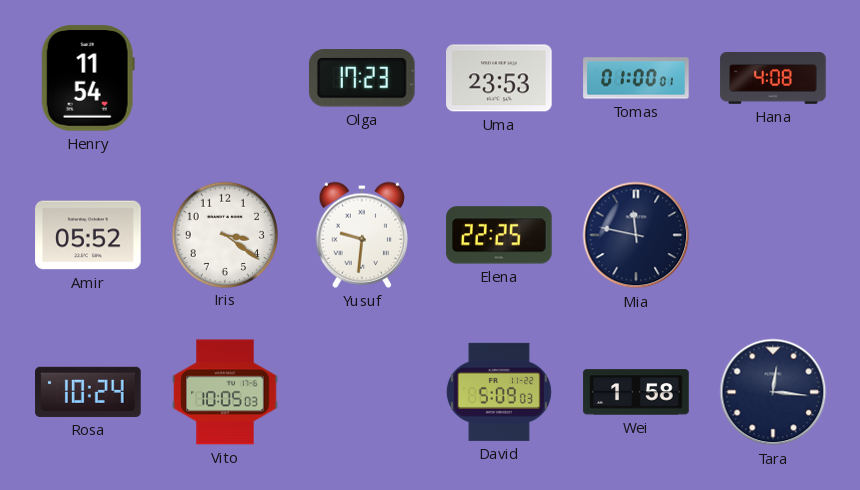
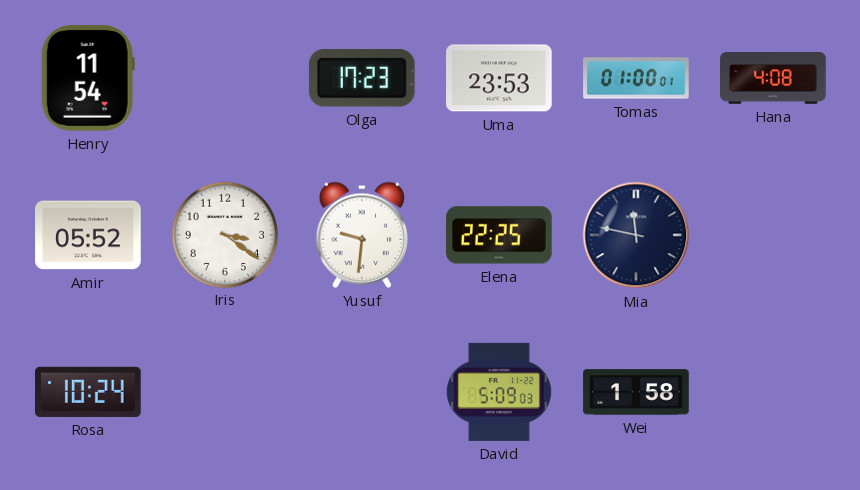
Vito: 10:05 -> none
Tara: 12:16 -> none
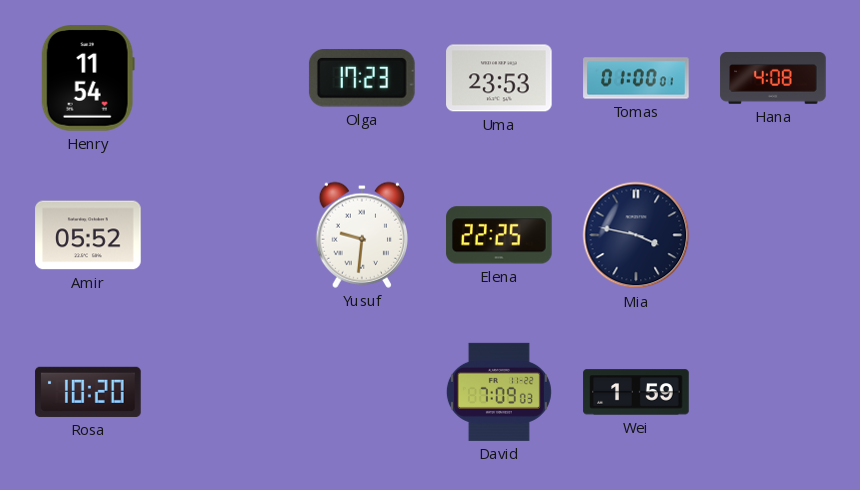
Iris: 3:21 -> none
Mia: 11:47 -> 3:47
Rosa: 10:24 -> 10:20
David: 5:09 -> 7:09
Wei: 1:58 -> 1:59
